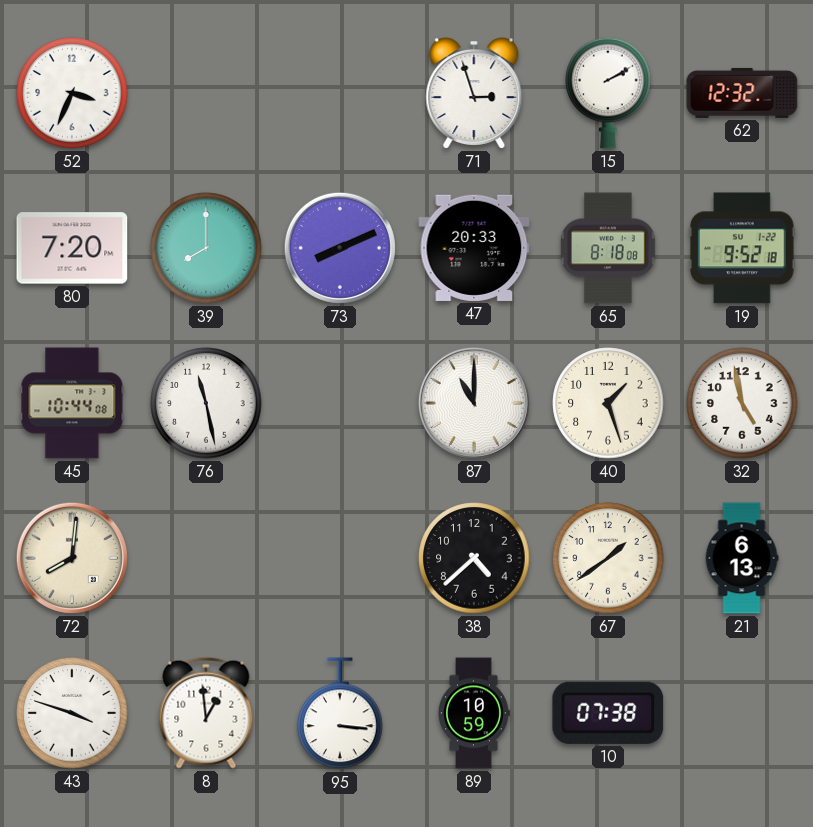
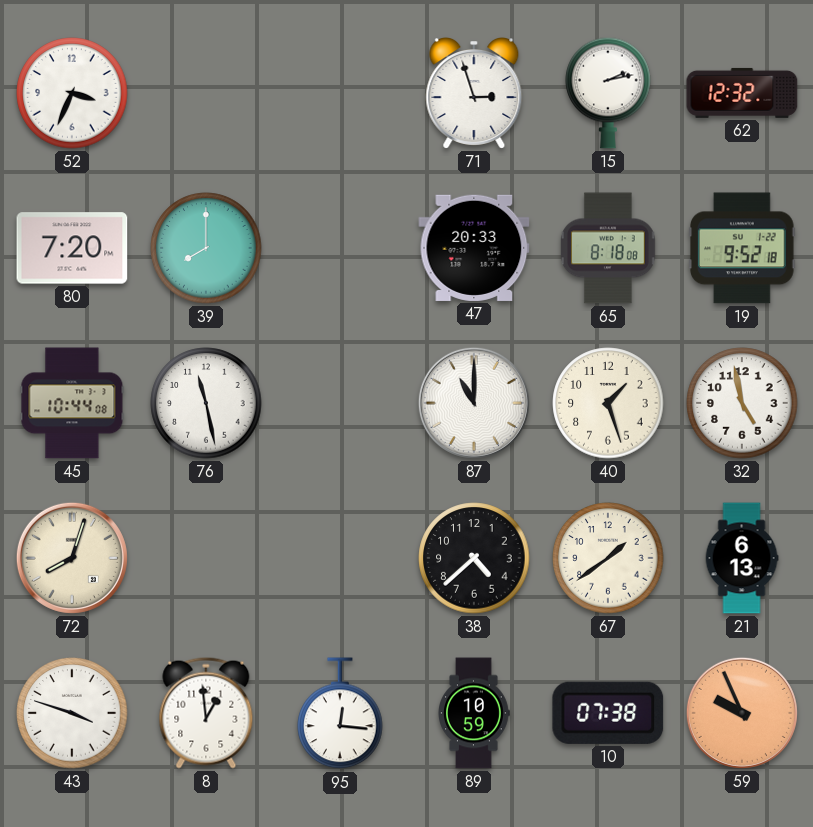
15: 2:10 -> 2:13
73: 8:11 -> none
72: 8:01 -> 8:03
95: 3:16 -> 12:16
59: none -> 9:56
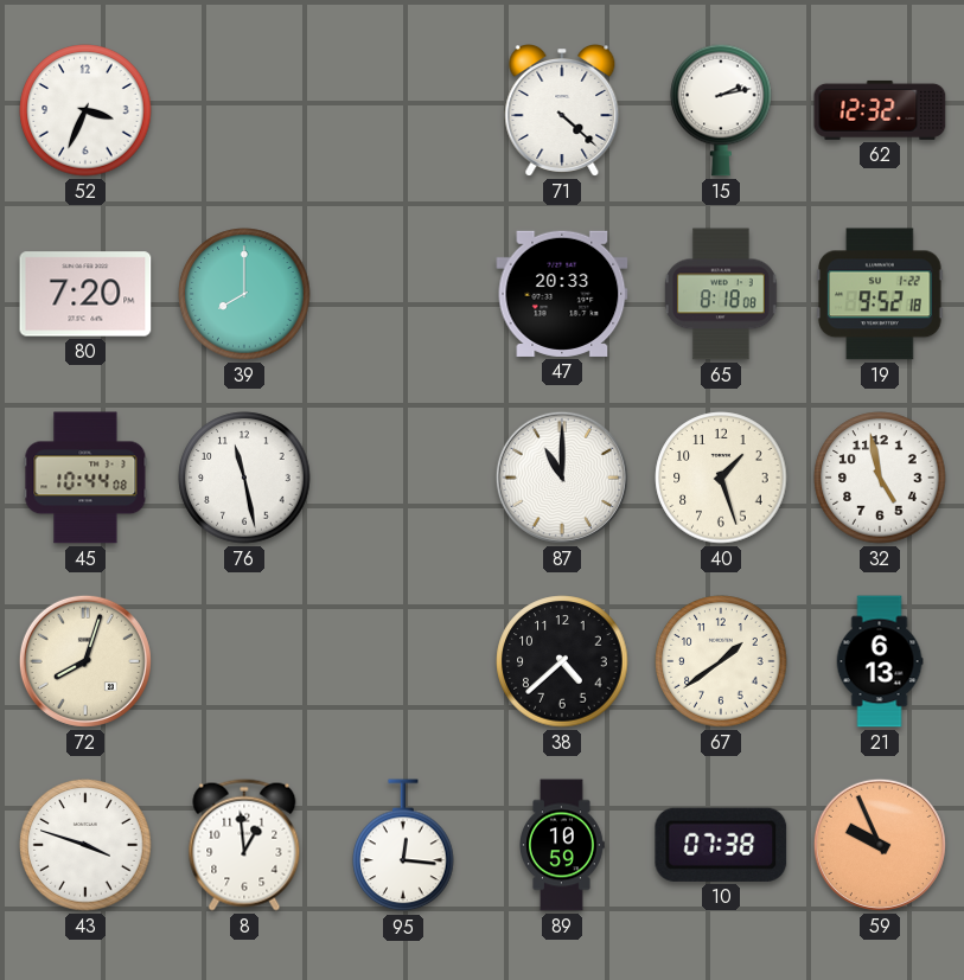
71: 2:57 -> 4:22
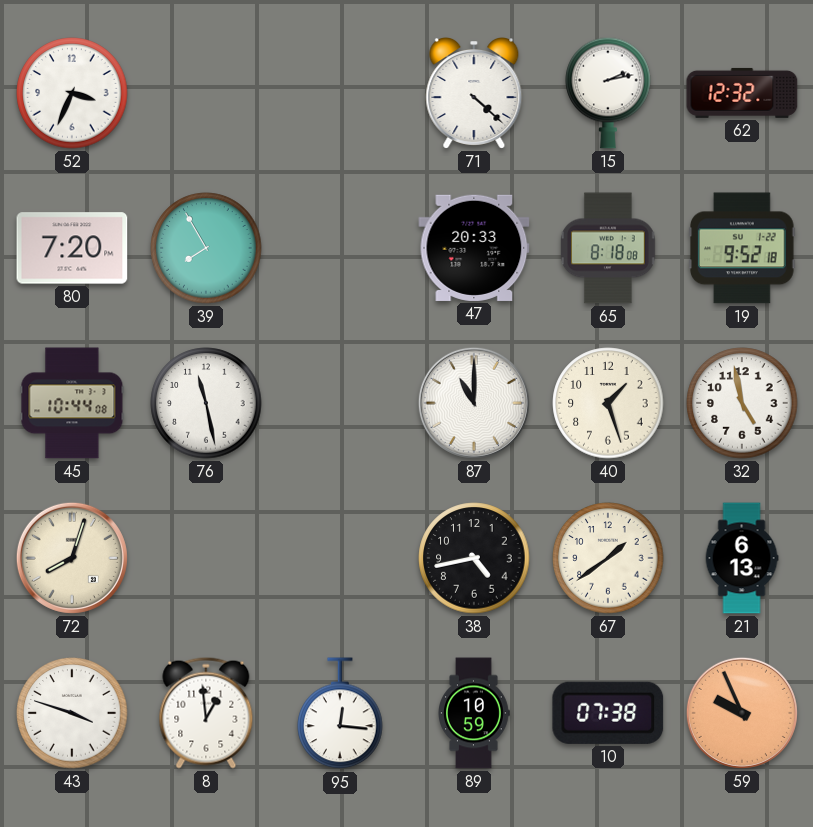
39: 8:00 -> 7:55
38: 4:38 -> 4:43
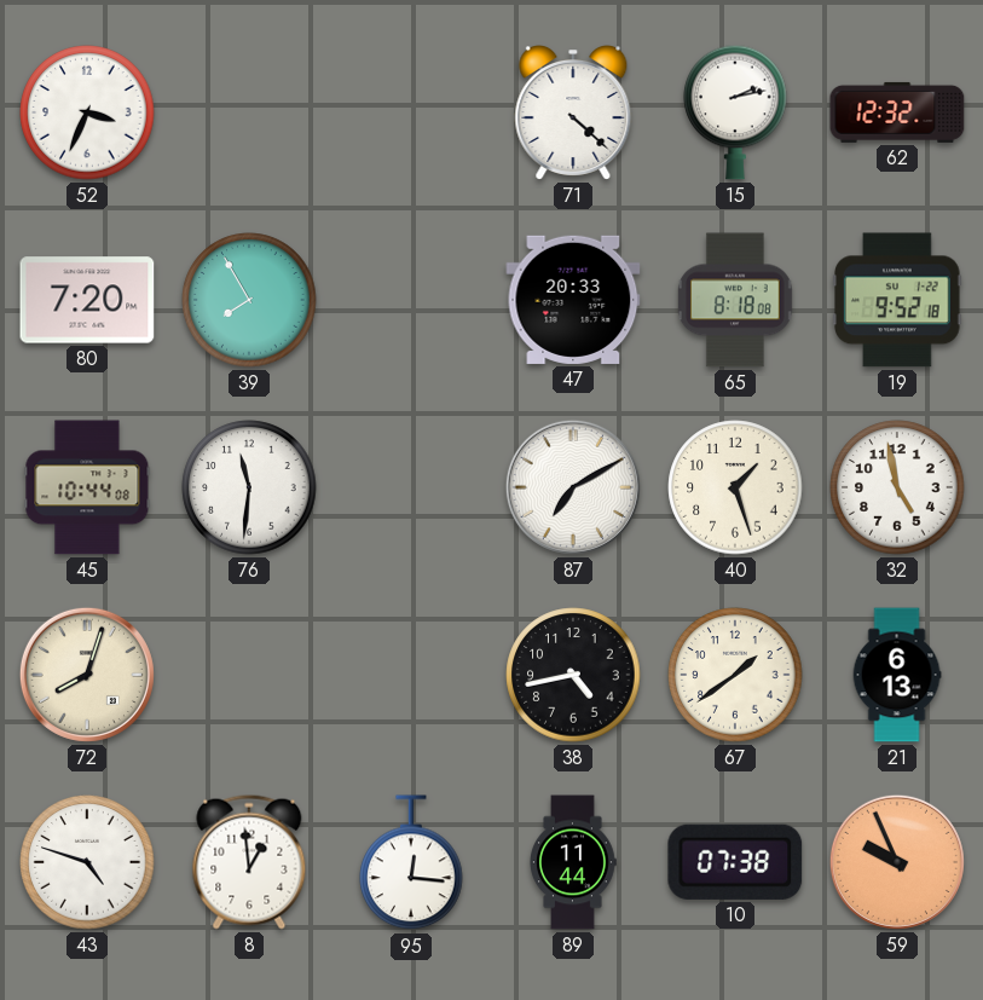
76: 11:28 -> 11:31
87: 11:00 -> 7:10
43: 3:48 -> 4:48
89: 10:59 -> 11:44
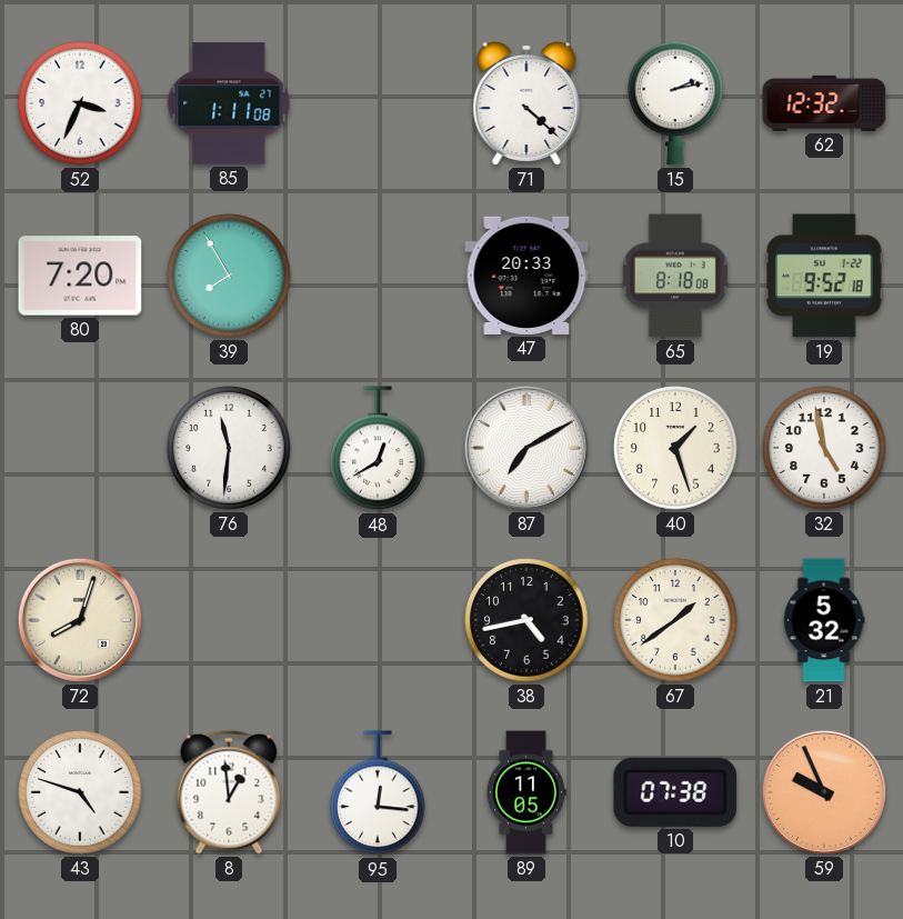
85: none -> 1:11
45: 10:44 -> none
48: none -> 12:40
21: 6:13 -> 5:32
89: 11:44 -> 11:05
